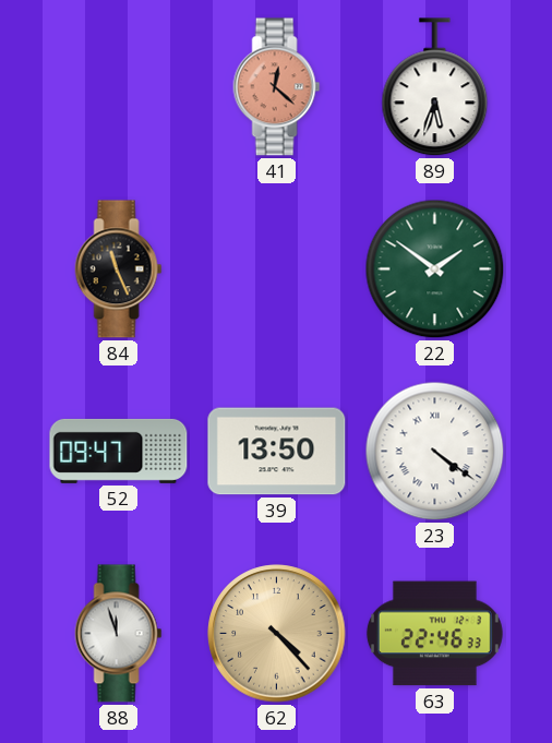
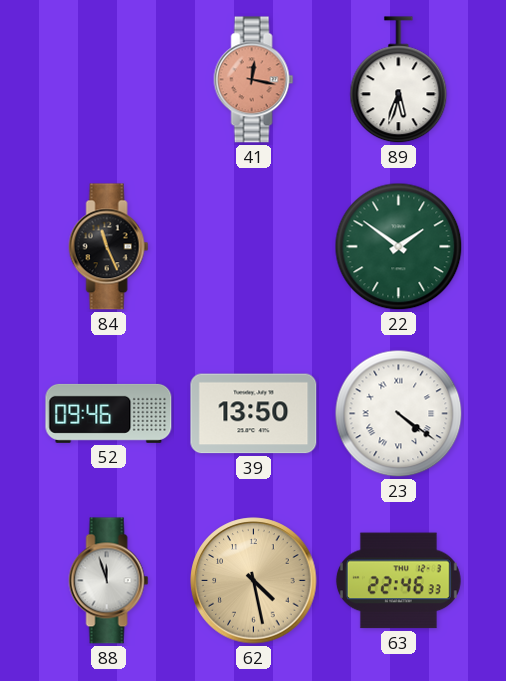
41: 12:22 -> 12:17
52: 09:47 -> 09:46
62: 4:23 -> 4:28
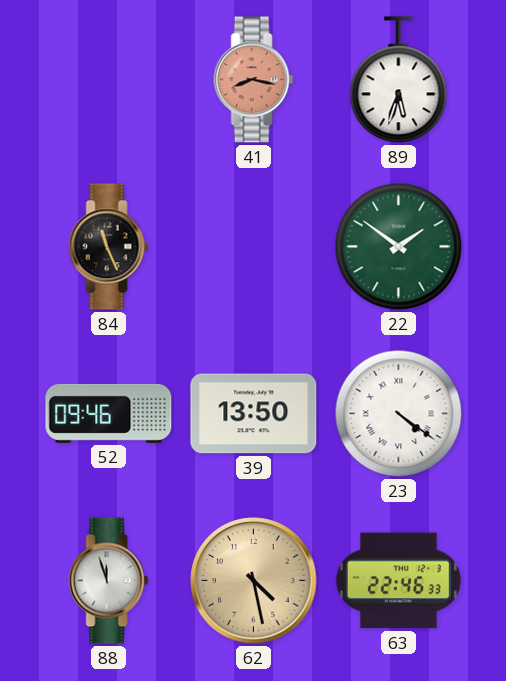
41: 12:17 -> 8:17
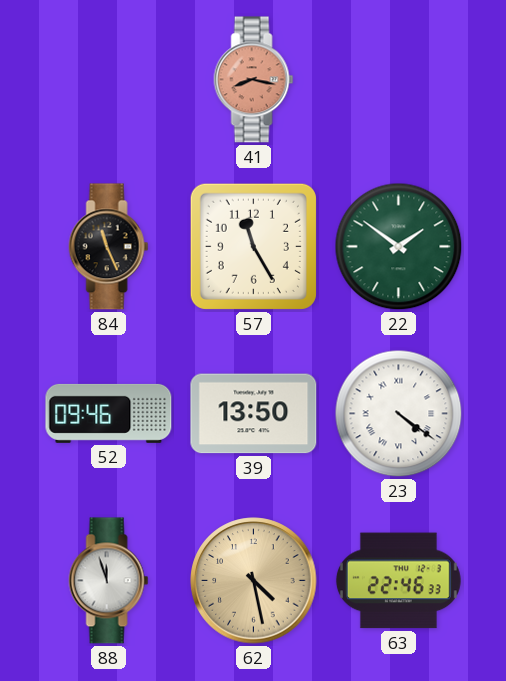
89: 5:33 -> none
57: none -> 11:25
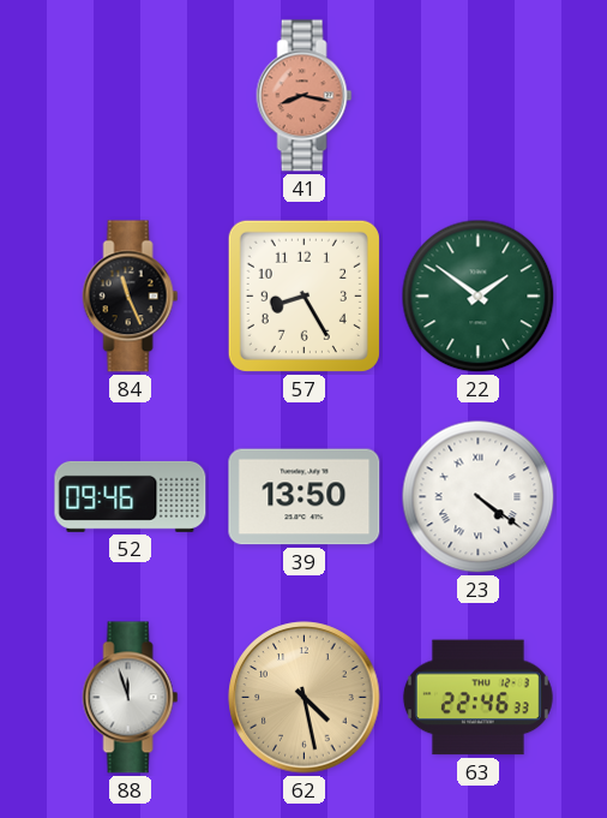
57: 11:25 -> 8:25
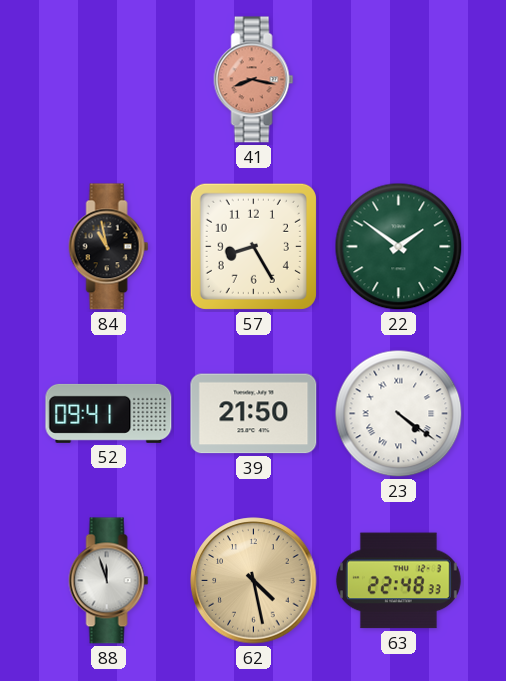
84: 11:26 -> 10:58
52: 09:46 -> 09:41
39: 13:50 -> 21:50
63: 22:46 -> 22:48
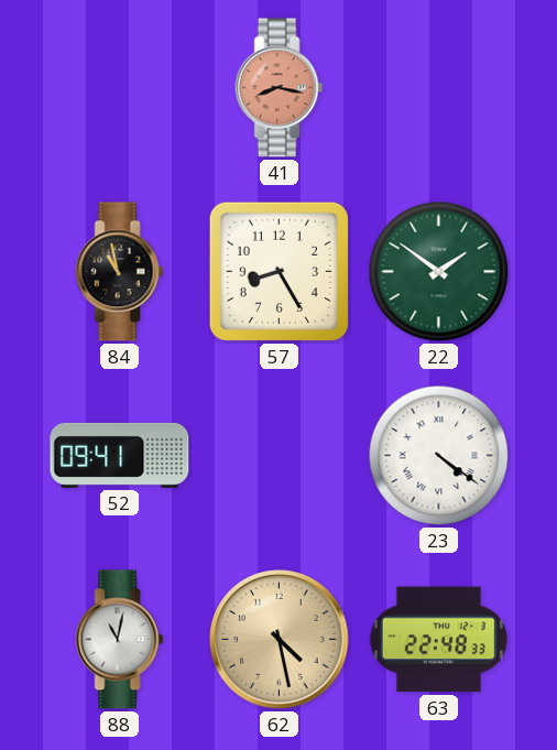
39: 21:50 -> none
88: 11:57 -> 11:02
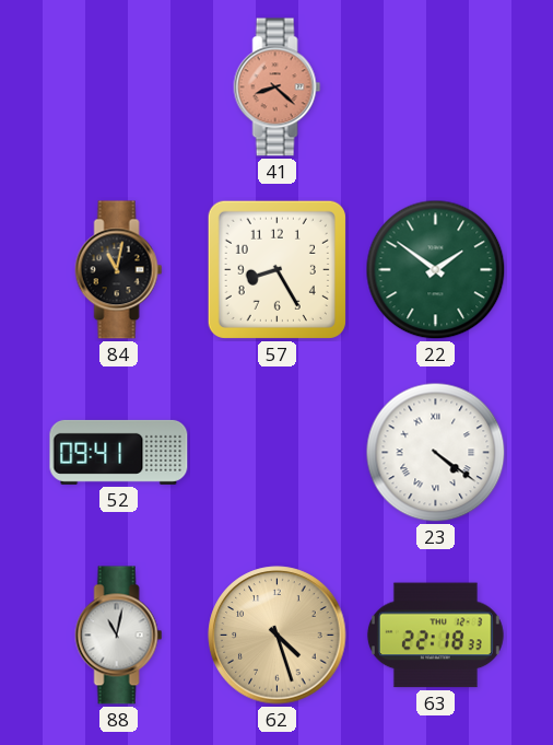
41: 8:17 -> 8:22
84: 10:58 -> 11:02
62: 4:28 -> 4:27
63: 22:48 -> 22:18
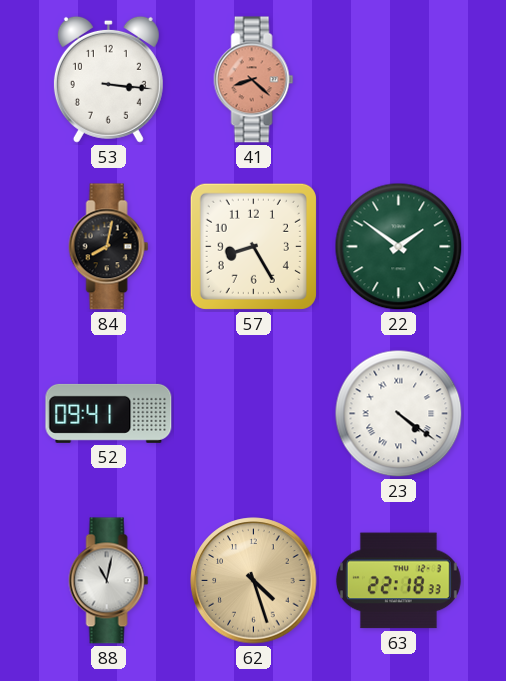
53: none -> 3:16
84: 11:02 -> 8:02
